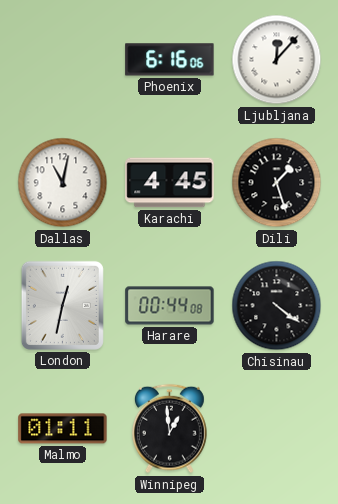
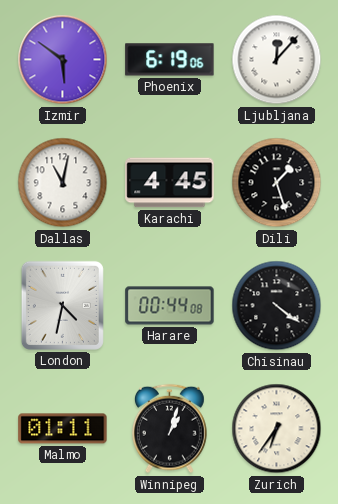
Izmir: none -> 5:51
Phoenix: 6:16 -> 6:19
London: 12:32 -> 4:32
Winnipeg: 12:59 -> 1:03
Zurich: none -> 6:36
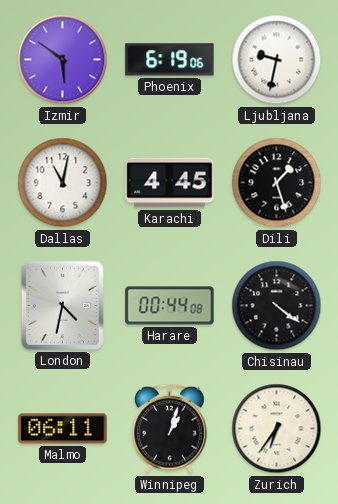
Ljubljana: 12:07 -> 9:32
Malmo: 01:11 -> 06:11
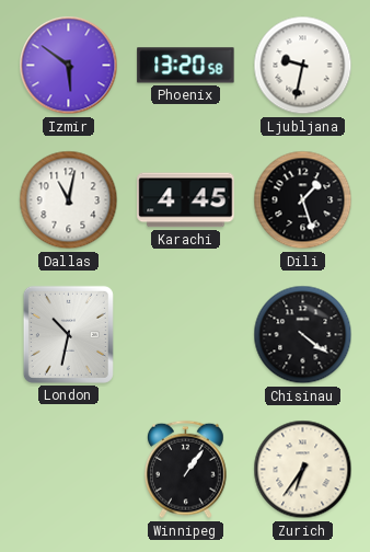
Phoenix: 6:19 -> 13:20
London: 4:32 -> 10:32
Harare: 00:44 -> none
Malmo: 06:11 -> none
Winnipeg: 1:03 -> 1:06
